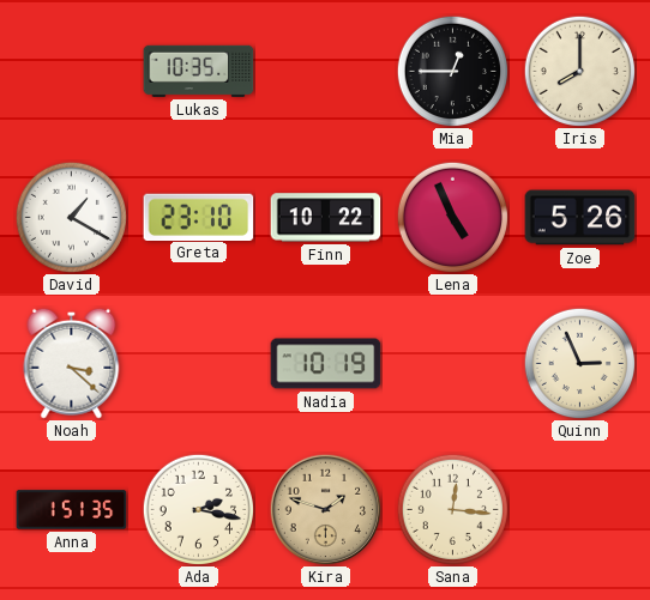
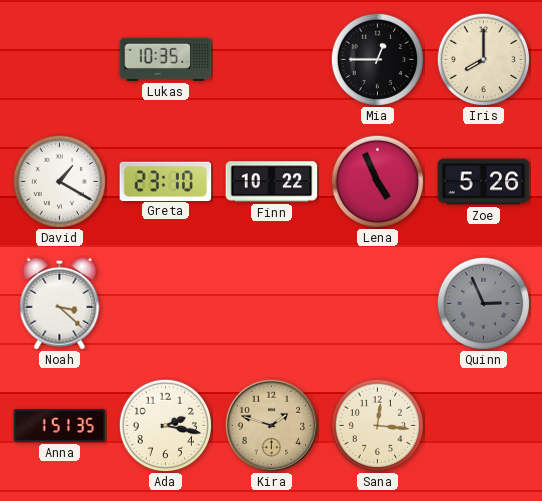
Nadia: 10:19 -> none
Quinn dial: cream -> grey
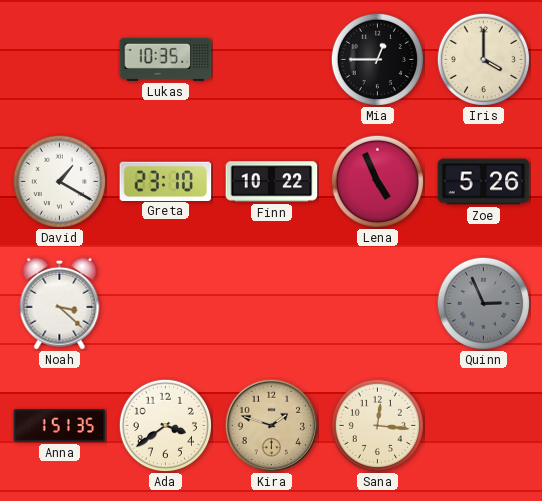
Iris: 8:00 -> 4:00
Ada: 2:17 -> 3:39
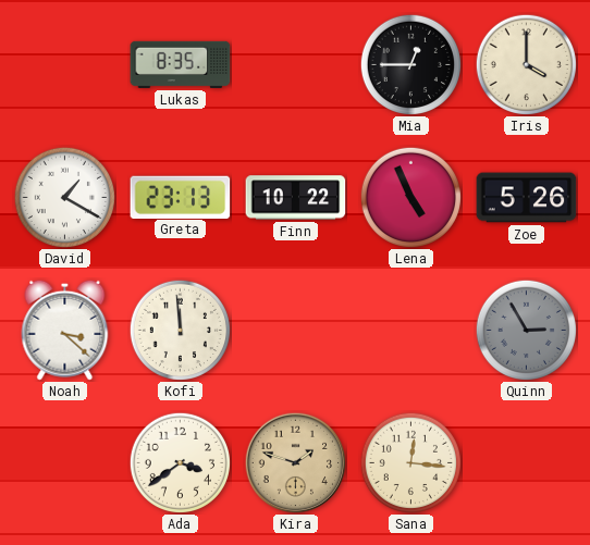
Lukas: 10:35 -> 8:35
Greta: 23:10 -> 23:13
Kofi: none -> 11:59
Quinn: 2:56 -> 2:55
Anna: 1:51 -> none
